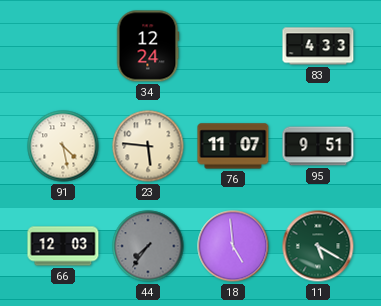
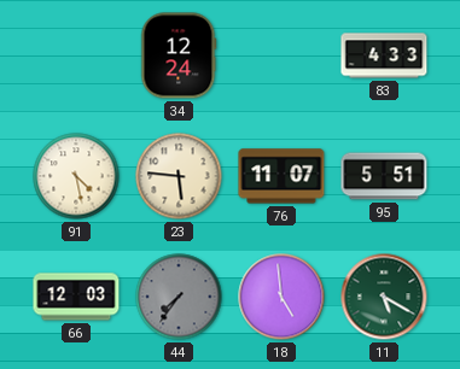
95: 9:51 -> 5:51
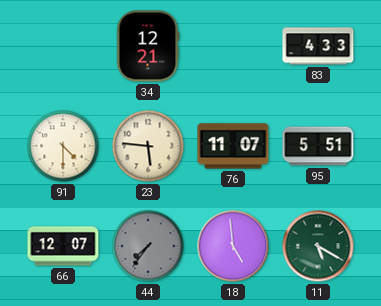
34: 12:24 -> 12:21
91: 4:28 -> 4:30
66: 12:03 -> 12:07
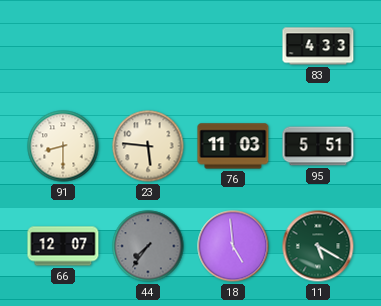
34: 12:21 -> none
91: 4:30 -> 8:30
76: 11:07 -> 11:03
